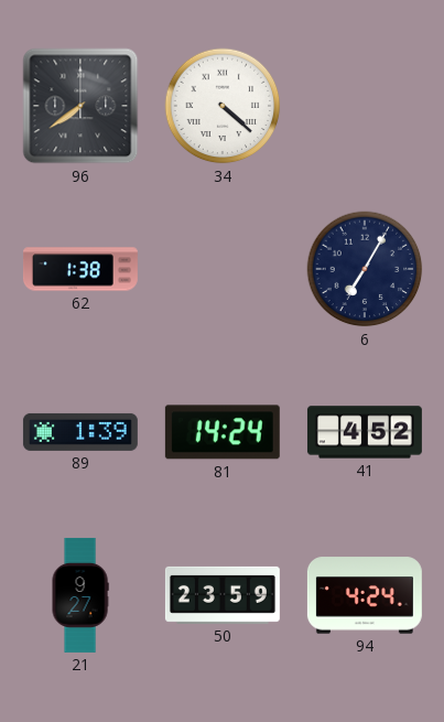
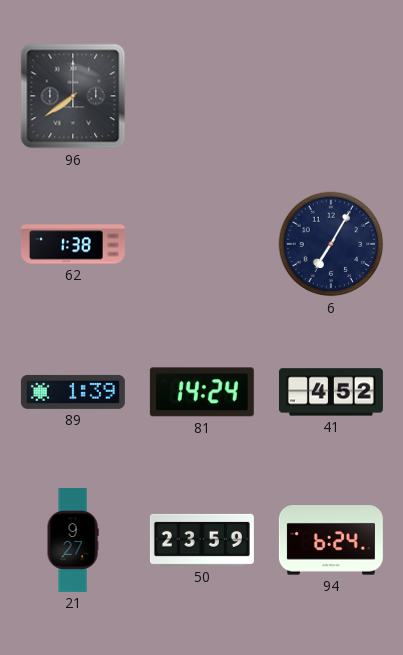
34: 4:22 -> none
94: 4:24 -> 6:24
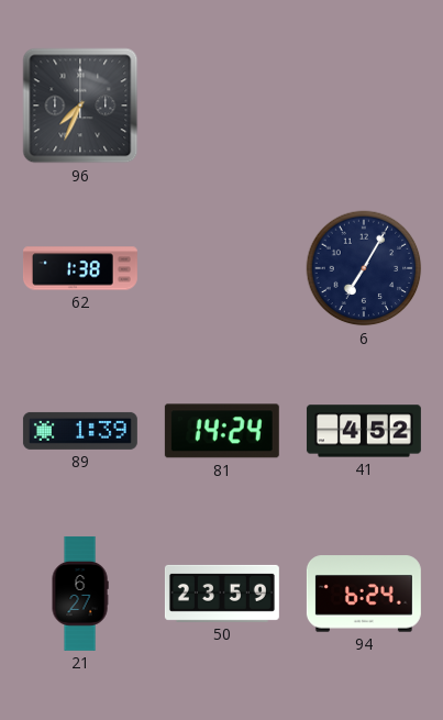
96: 7:39 -> 7:34
21: 9:27 -> 6:27
